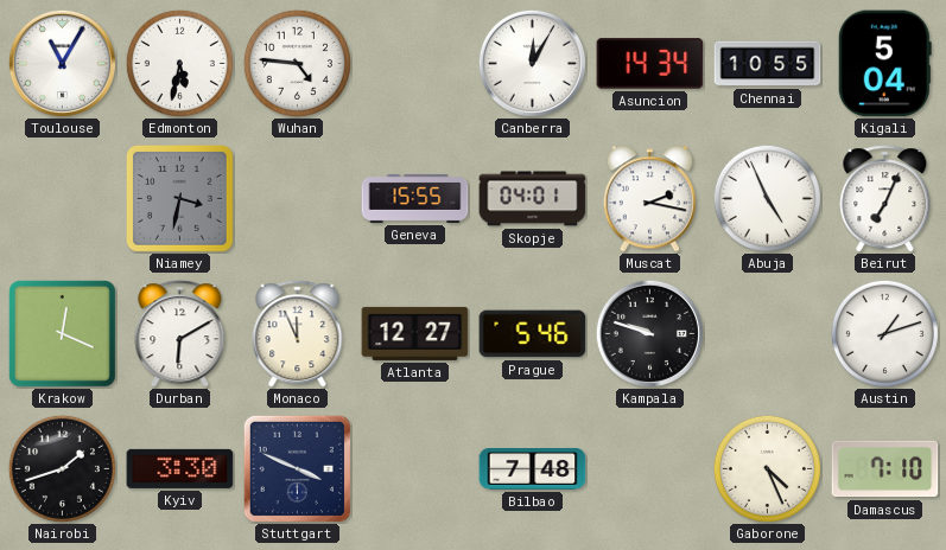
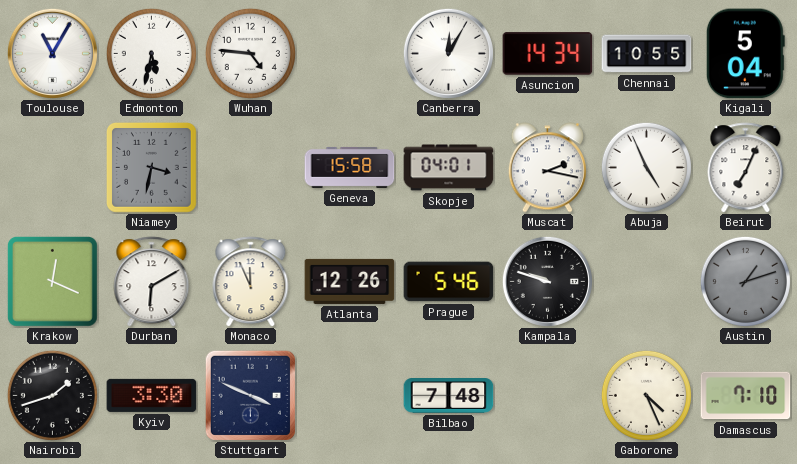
Geneva: 15:55 -> 15:58
Atlanta: 12:27 -> 12:26
Austin dial: white -> grey
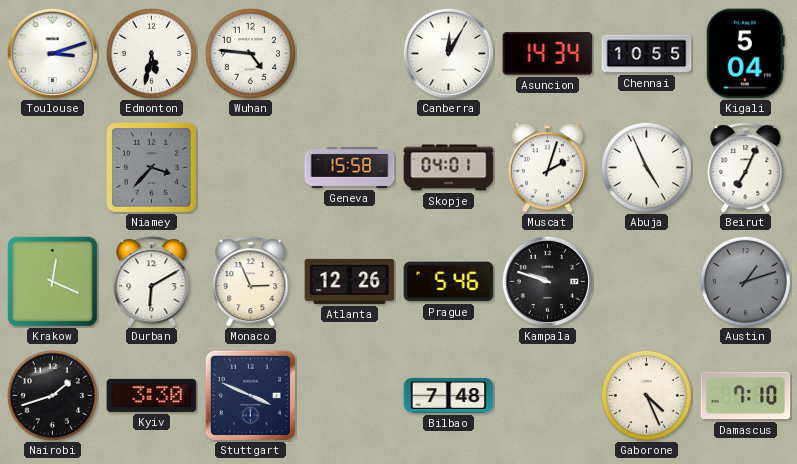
Toulouse: 11:05 -> 3:12
Niamey: 3:32 -> 3:37
Muscat: 2:17 -> 2:03
Monaco: 11:56 -> 2:56
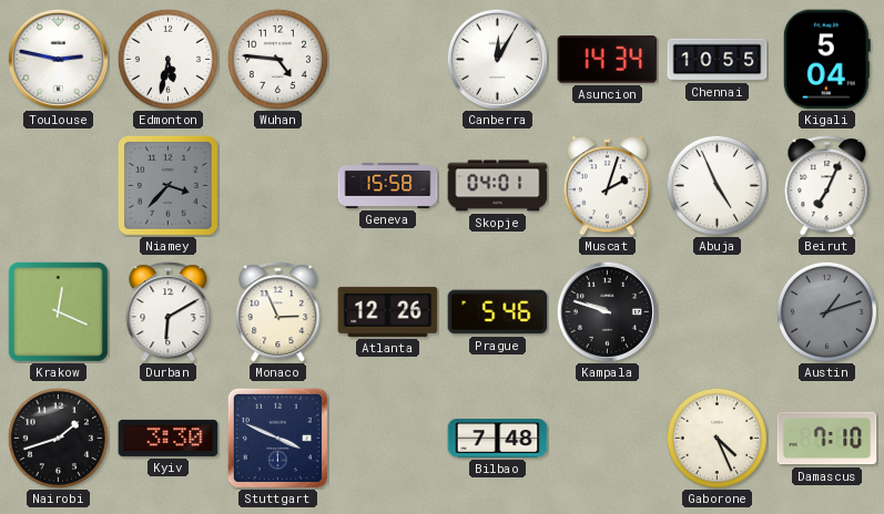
Toulouse: 3:12 -> 2:47
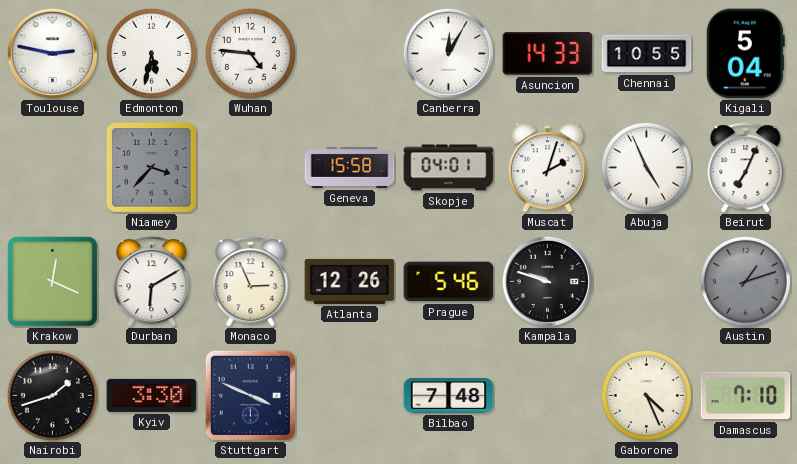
Asuncion: 14:34 -> 14:33
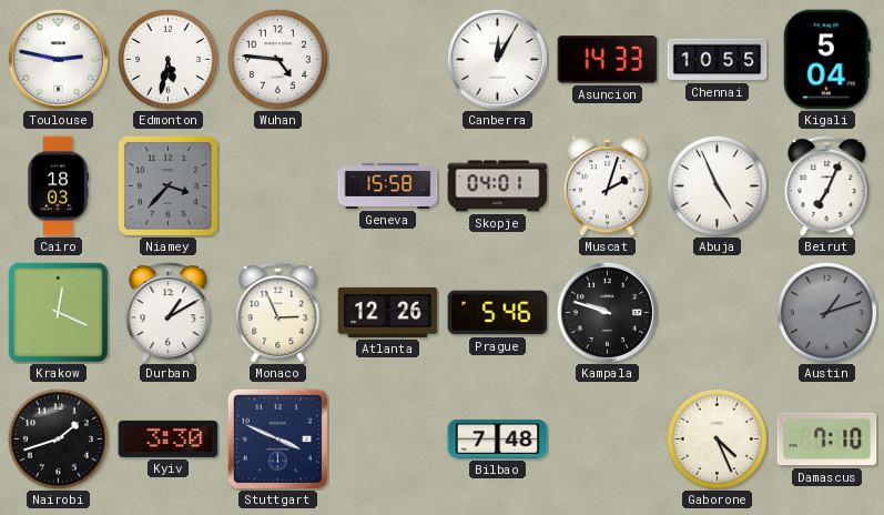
Cairo: none -> 18:03
Durban: 6:10 -> 1:10
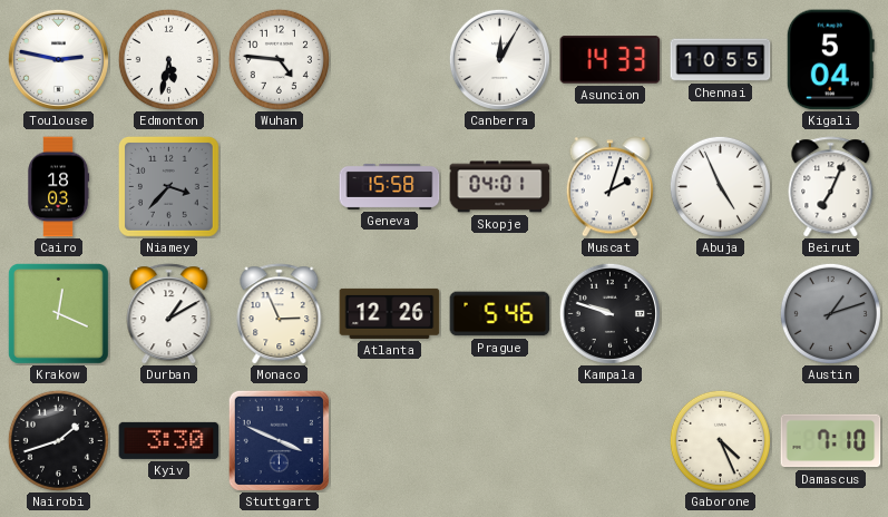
Bilbao: 7:48 -> none
